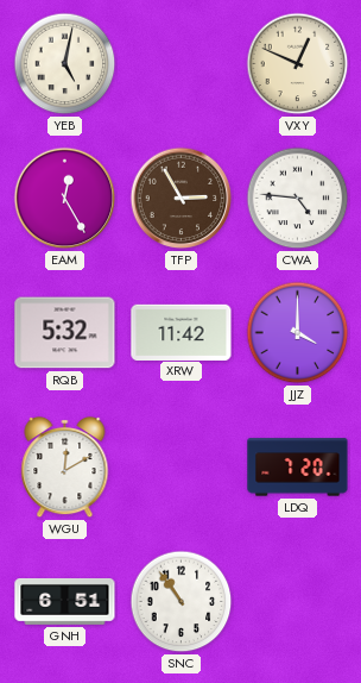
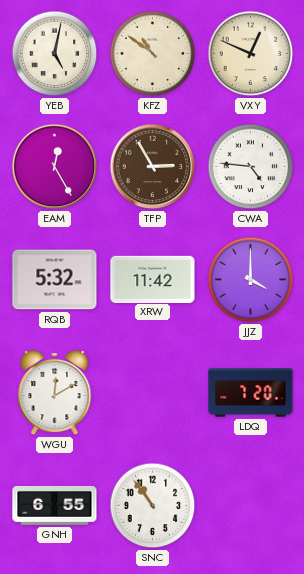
KFZ: none -> 10:51
GNH: 6:51 -> 6:55
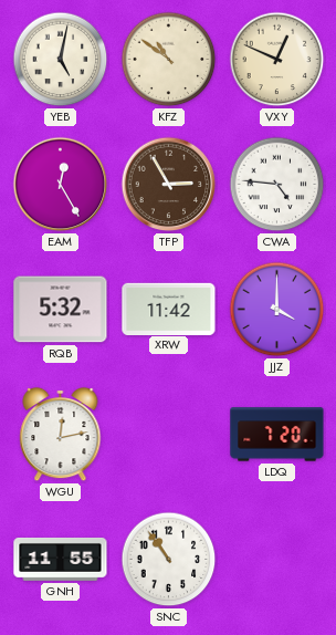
WGU: 12:10 -> 12:13
GNH: 6:55 -> 11:55
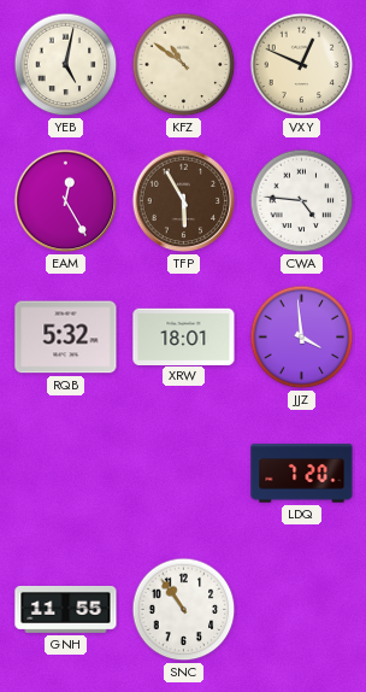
TFP: 2:55 -> 5:55
XRW: 11:42 -> 18:01
JJZ: 4:00 -> 3:59
WGU: 12:13 -> none
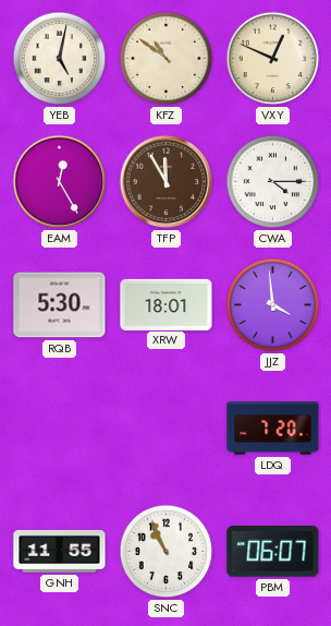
TFP: 5:55 -> 11:55
CWA: 4:46 -> 4:15
RQB: 5:32 -> 5:30
SNC: 10:54 -> 10:56
PBM: none -> 06:07
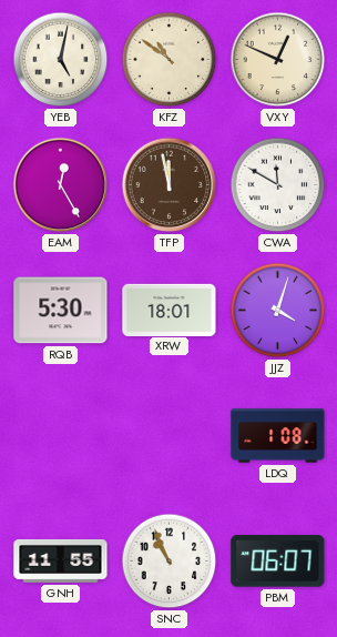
TFP: 11:55 -> 11:58
CWA: 4:15 -> 11:50
JJZ: 3:59 -> 4:03
LDQ: 7:20 -> 1:08
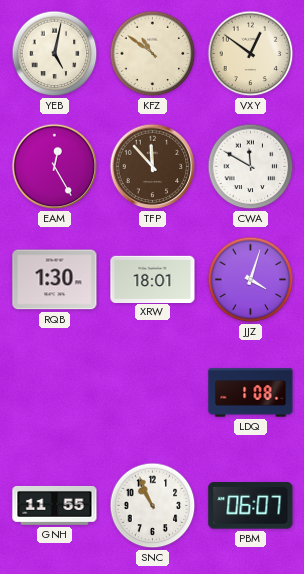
VXY: 12:49 -> 12:51
TFP: 11:58 -> 11:53
RQB: 5:30 -> 1:30
